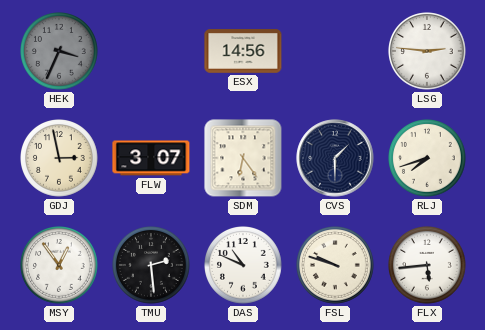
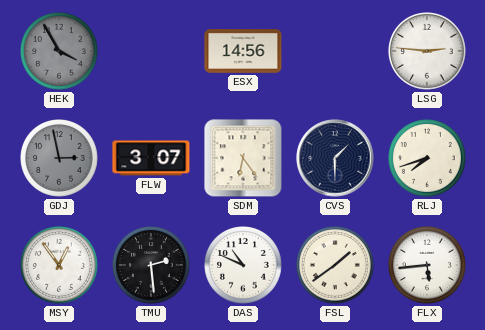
HEK: 3:34 -> 3:55
GDJ dial: cream -> grey
FSL: 9:48 -> 1:39
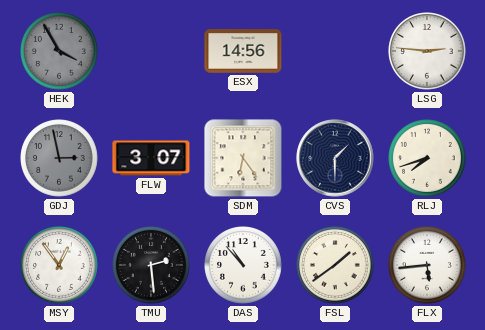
DAS: 10:49 -> 10:53
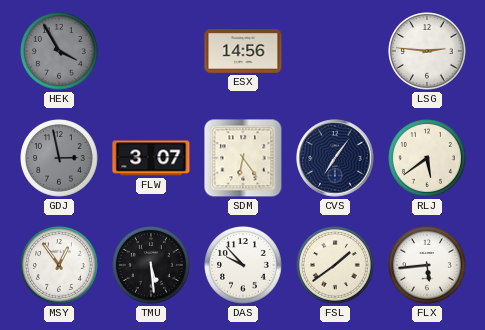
CVS: 1:30 -> 7:06
RLJ: 7:42 -> 5:39
TMU: 2:29 -> 5:29
DAS: 10:53 -> 9:53
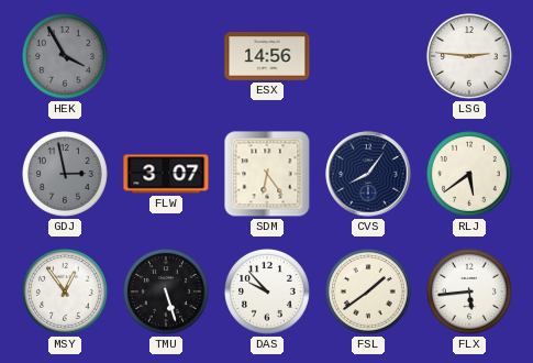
CVS: 7:06 -> 8:06
TMU: 5:29 -> 5:27
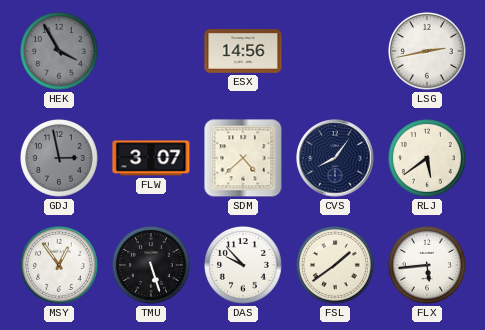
LSG: 2:46 -> 2:43
SDM: 6:24 -> 4:38
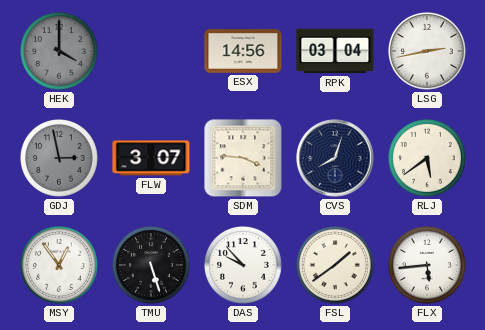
HEK: 3:55 -> 4:00
RPK: none -> 03:04
SDM: 4:38 -> 3:46
CVS: 8:06 -> 8:03
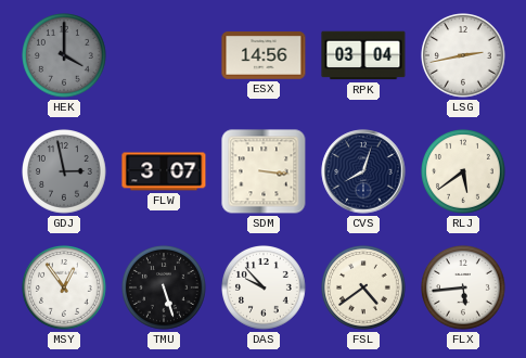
SDM: 3:46 -> 3:16
FSL: 1:39 -> 4:39
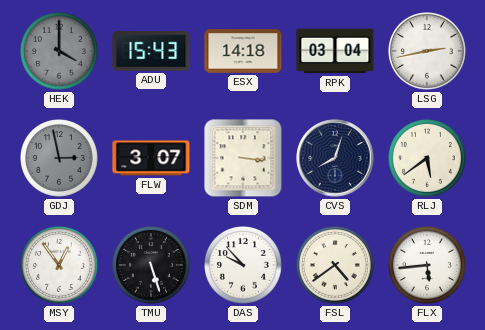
ADU: none -> 15:43
ESX: 14:56 -> 14:18
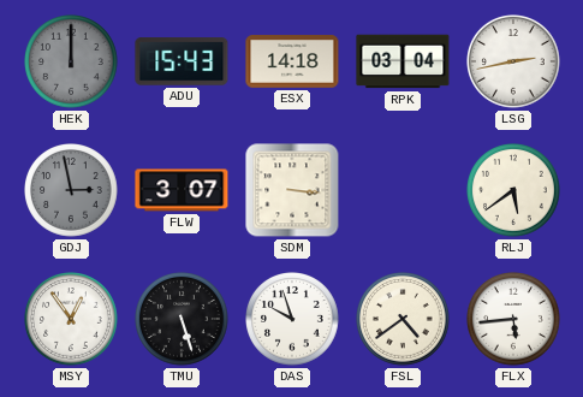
HEK: 4:00 -> 12:00
CVS: 8:03 -> none
DAS: 9:53 -> 9:57
